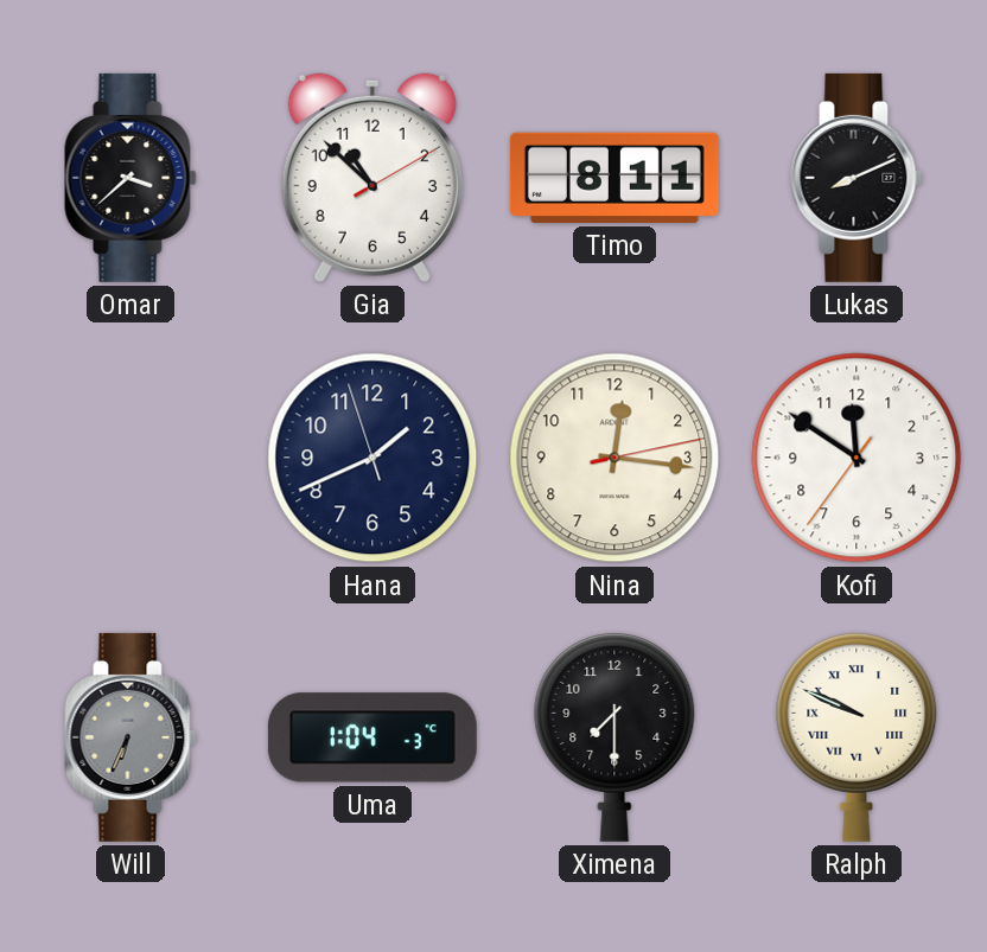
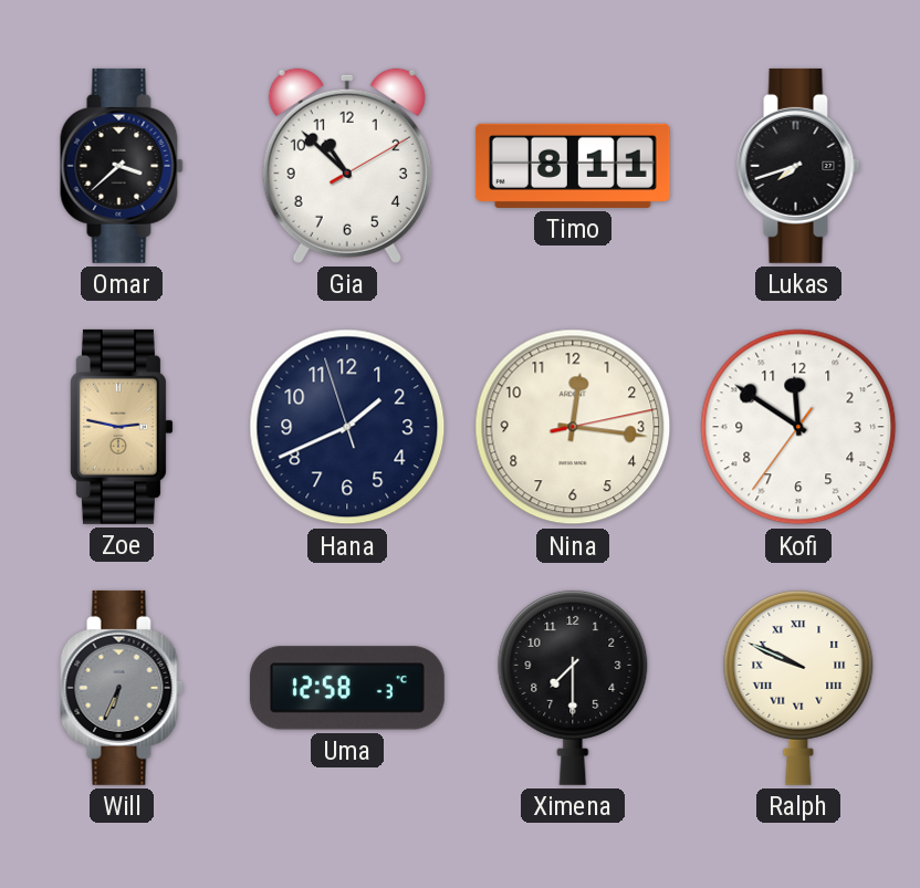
Lukas: 8:11 -> 7:42
Zoe: none -> 2:47
Uma: 1:04 -> 12:58
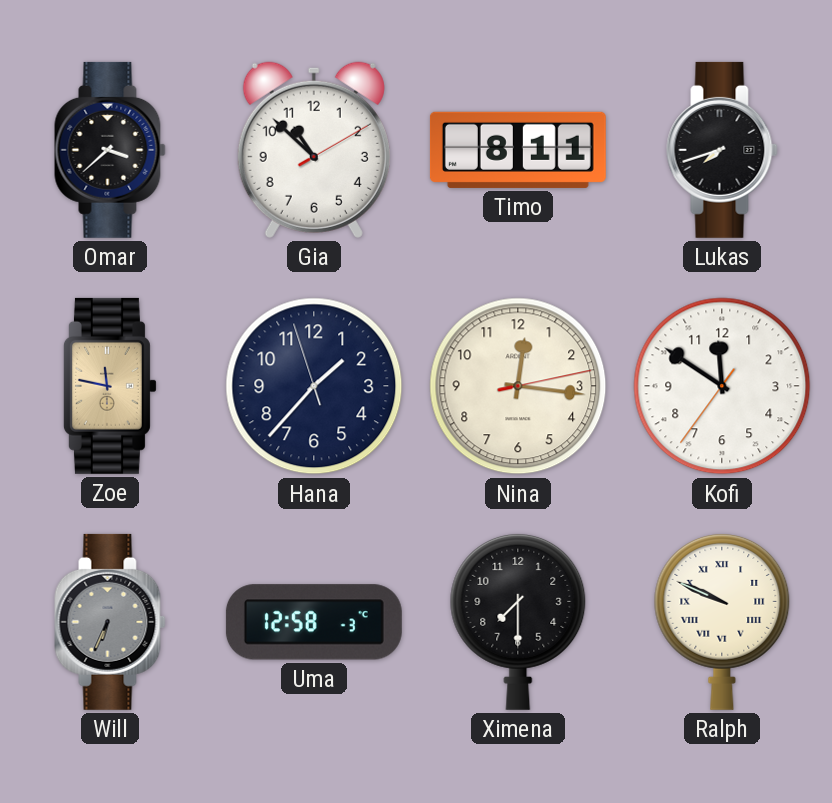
Zoe: 2:47 -> 11:47
Hana: 1:40 -> 1:36
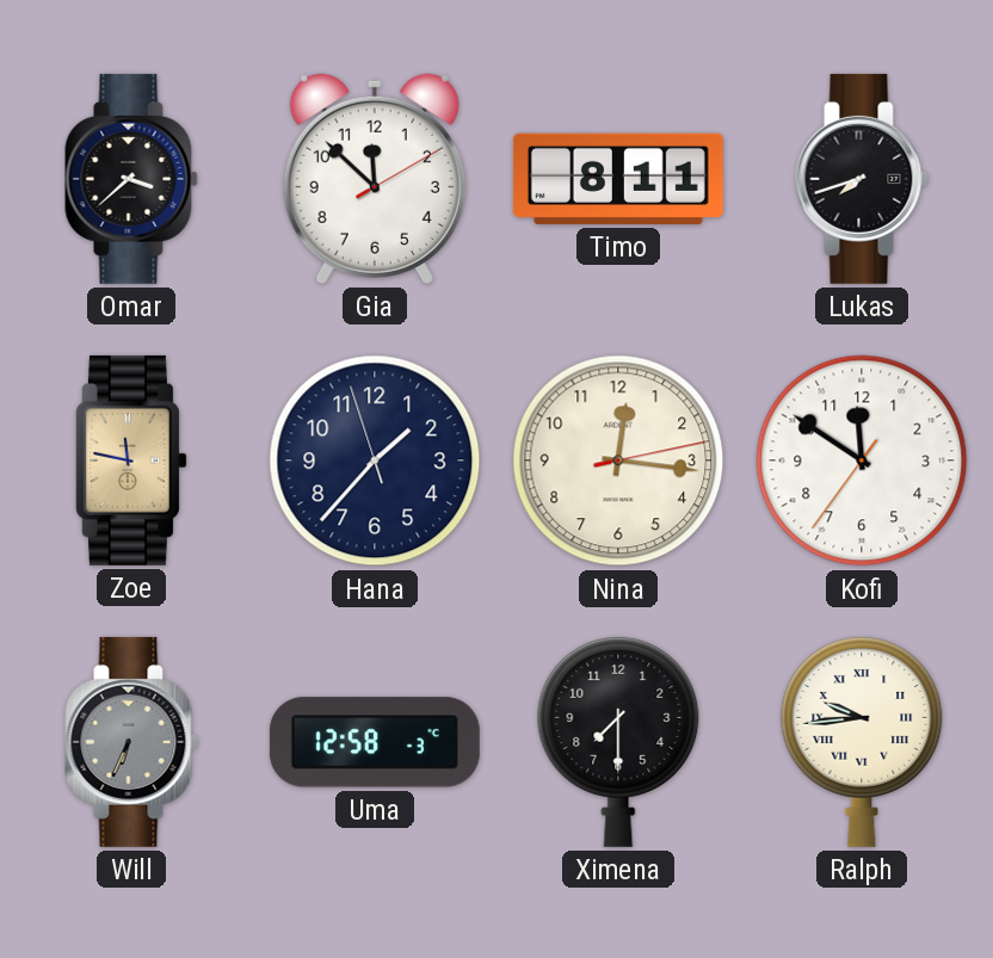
Gia: 10:52 -> 11:52
Ralph: 9:49 -> 9:44
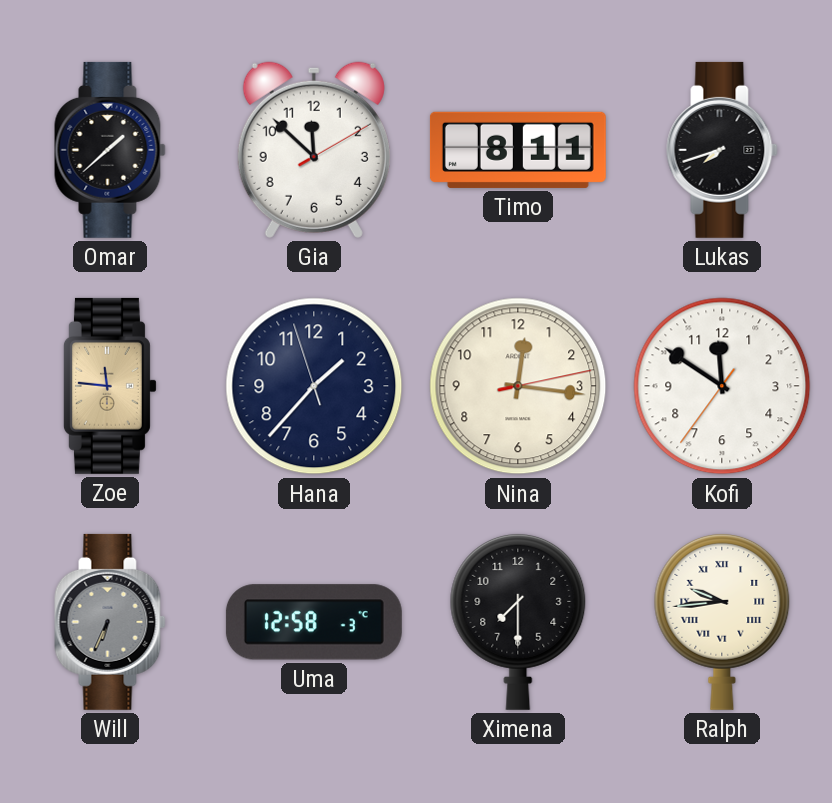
Omar: 3:38 -> 1:38
Zoe: 11:47 -> 11:46
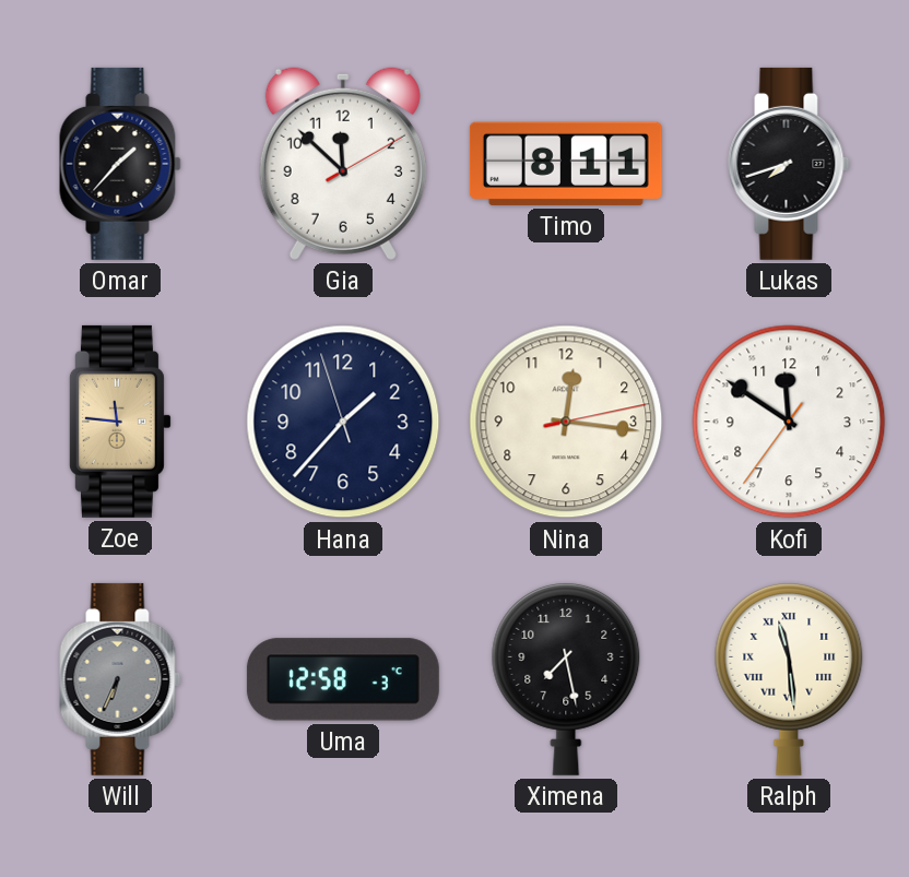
Omar: 1:38 -> 1:37
Ximena: 7:30 -> 7:28
Ralph: 9:44 -> 11:29
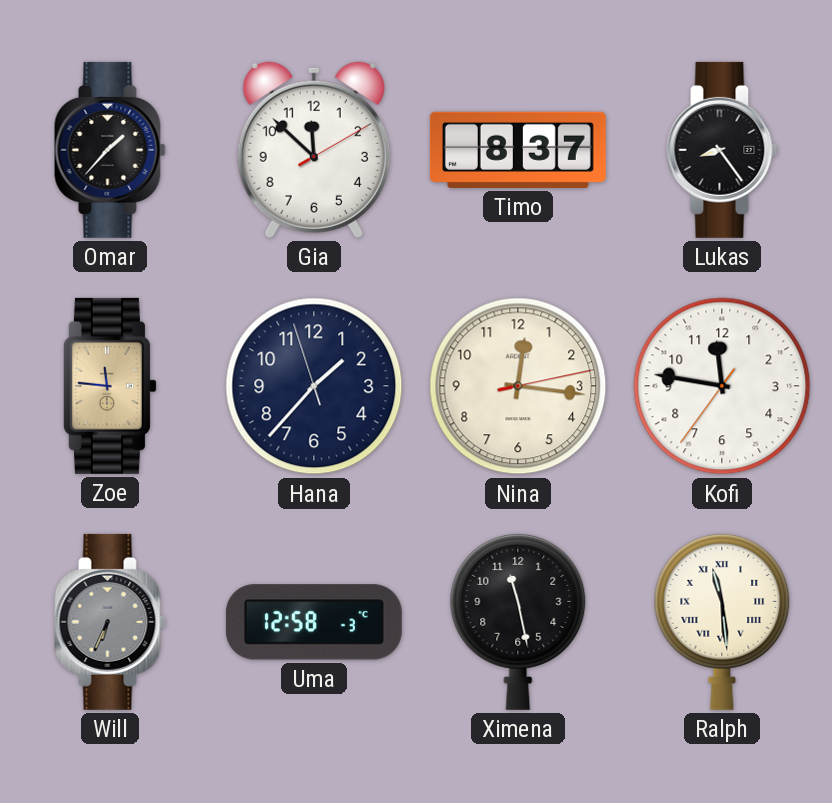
Timo: 8:11 -> 8:37
Lukas: 7:42 -> 8:24
Kofi: 11:50 -> 11:46
Ximena: 7:28 -> 11:28
